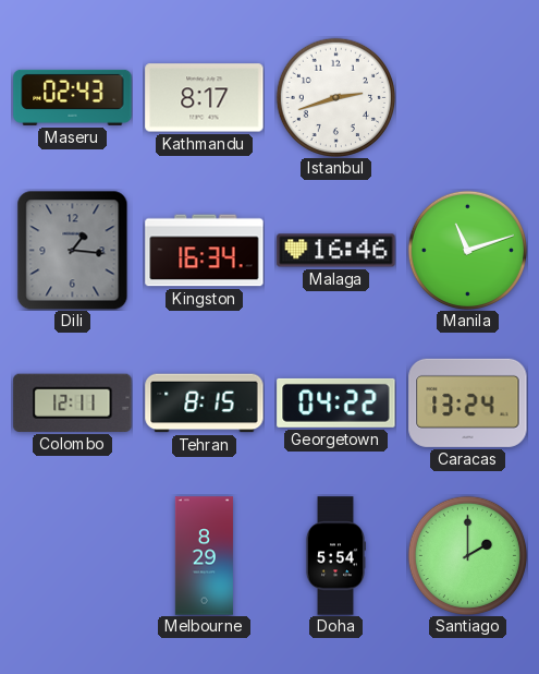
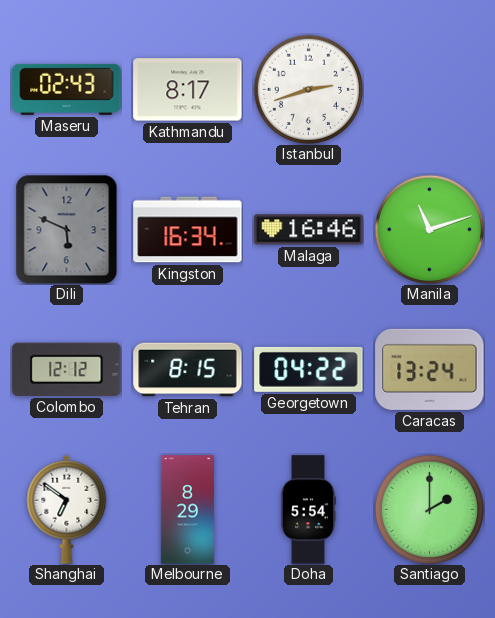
Dili: 1:16 -> 5:49
Colombo: 12:11 -> 12:12
Shanghai: none -> 6:51
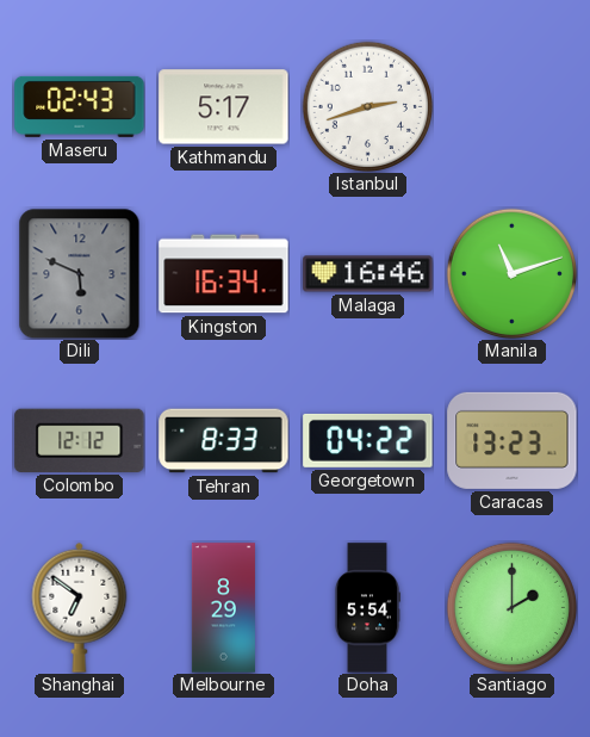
Kathmandu: 8:17 -> 5:17
Tehran: 8:15 -> 8:33
Caracas: 13:24 -> 13:23
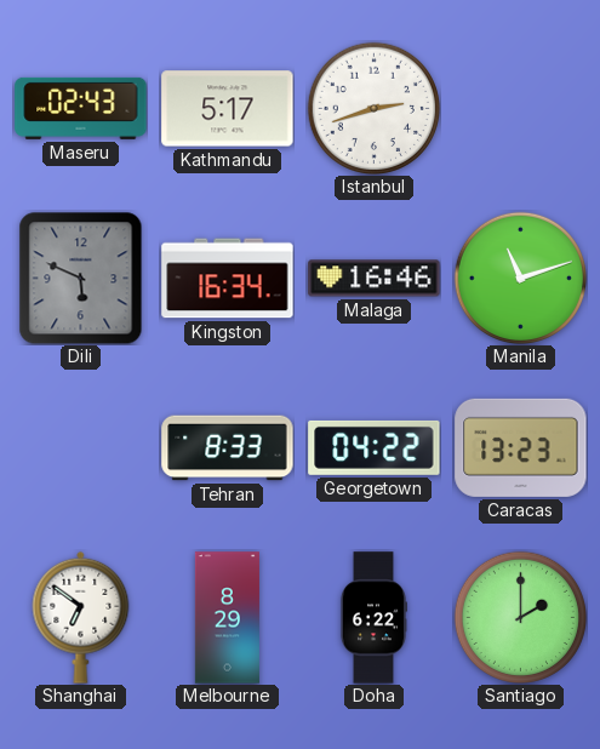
Colombo: 12:12 -> none
Doha: 5:54 -> 6:22
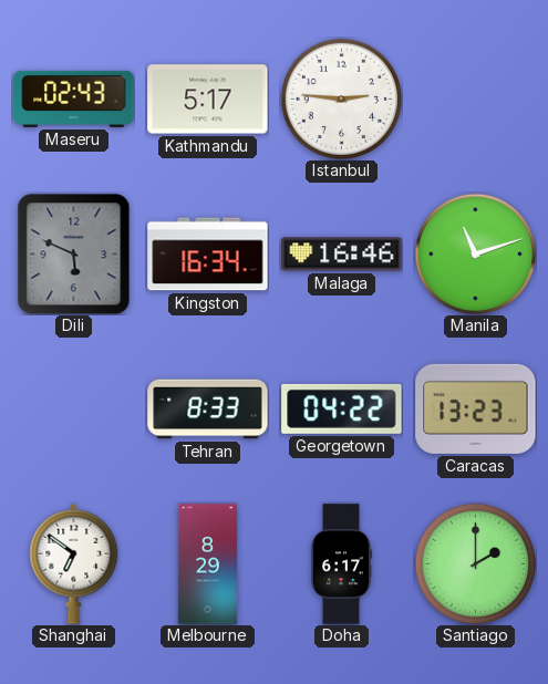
Istanbul: 2:42 -> 2:46
Doha: 6:22 -> 6:17
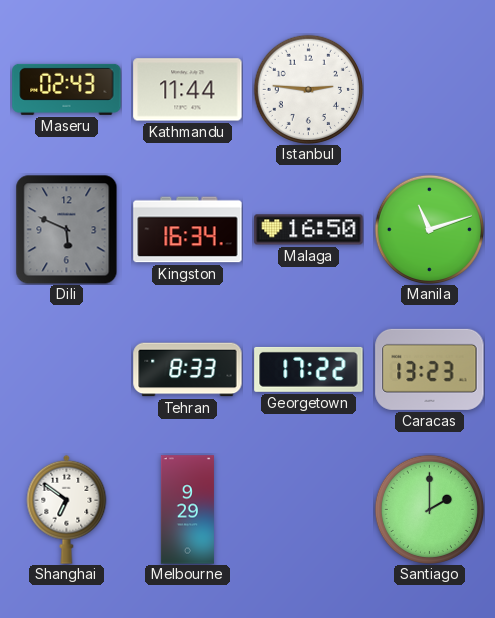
Kathmandu: 5:17 -> 11:44
Malaga: 16:46 -> 16:50
Georgetown: 04:22 -> 17:22
Melbourne: 8:29 -> 9:29
Doha: 6:17 -> none
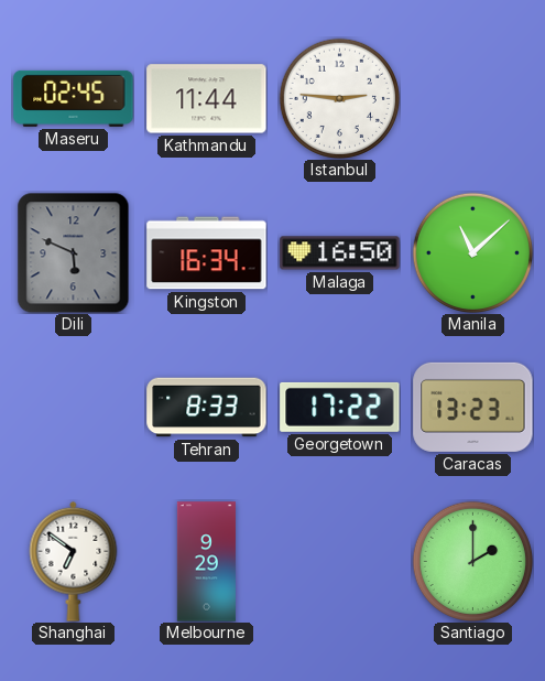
Maseru: 02:43 -> 02:45
Manila: 11:12 -> 11:08
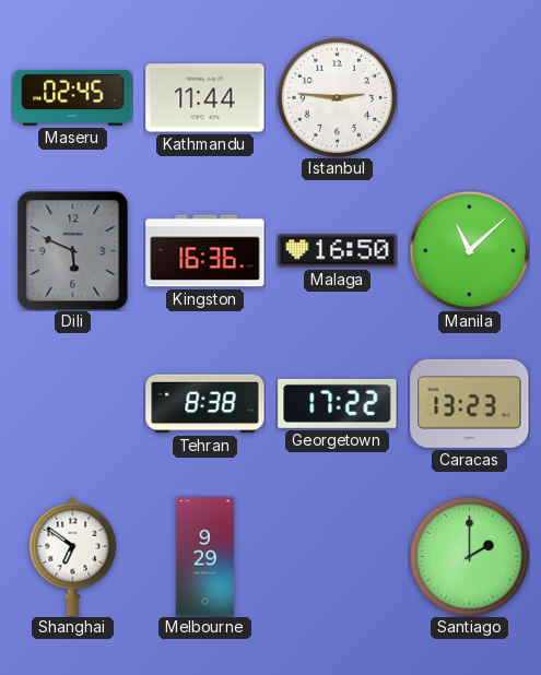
Kingston: 16:34 -> 16:36
Tehran: 8:33 -> 8:38
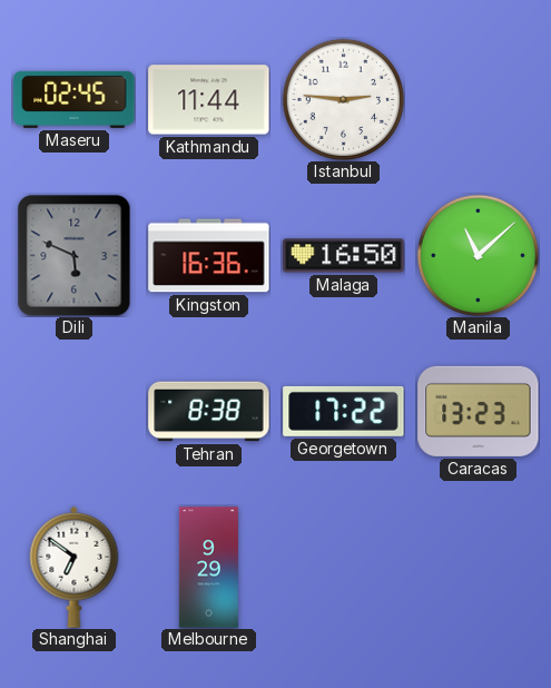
Santiago: 2:00 -> none
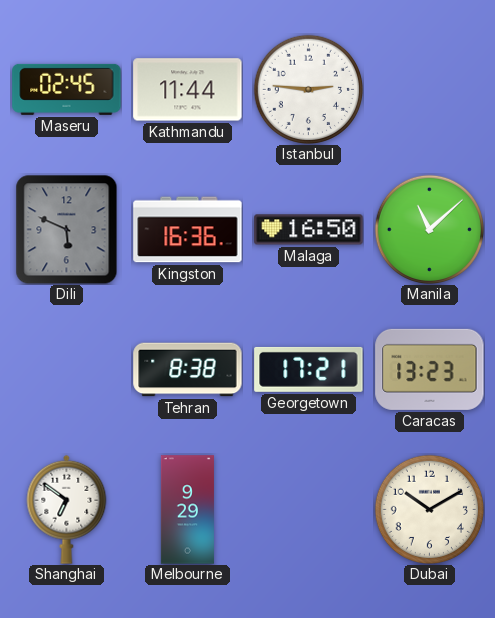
Georgetown: 17:22 -> 17:21
Dubai: none -> 10:10
